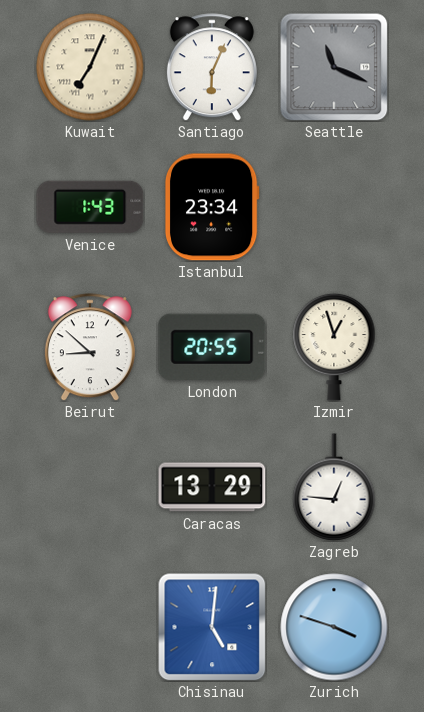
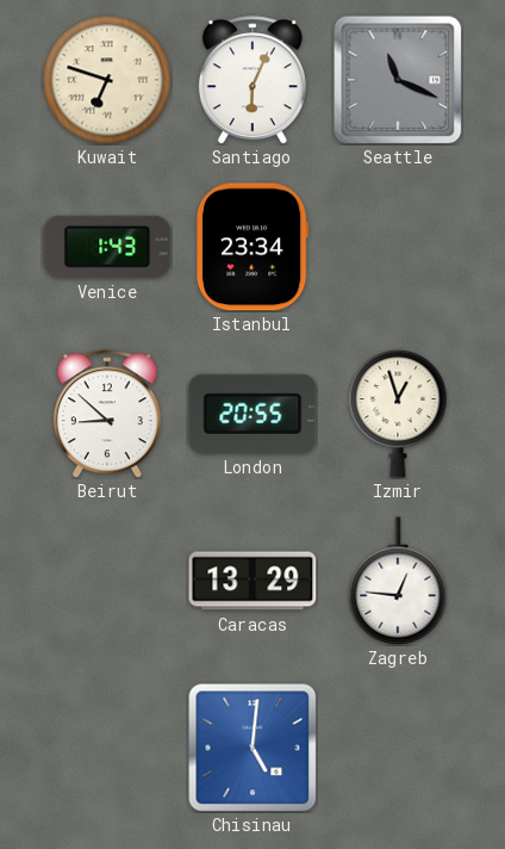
Kuwait: 7:04 -> 6:48
Zurich: 3:48 -> none
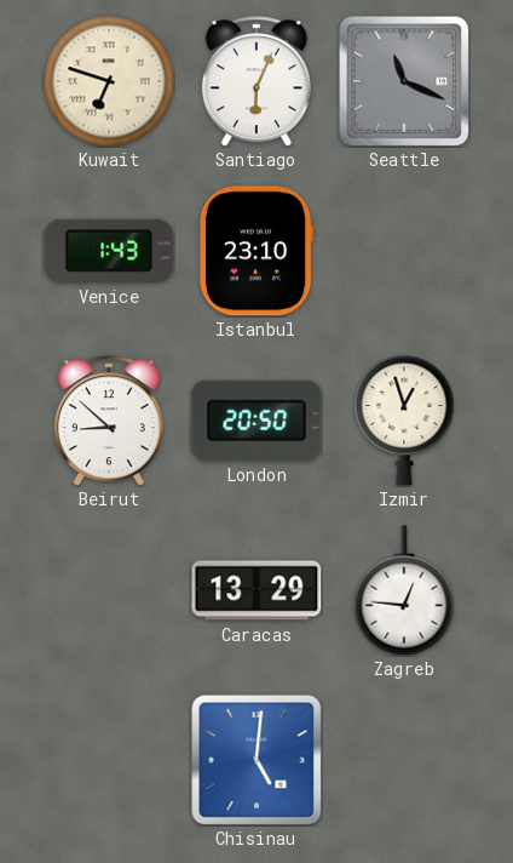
Istanbul: 23:34 -> 23:10
London: 20:55 -> 20:50
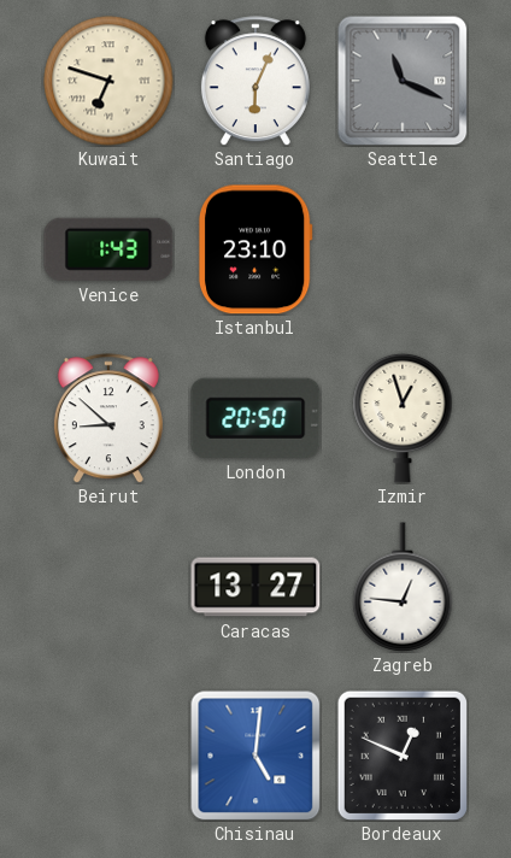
Caracas: 13:29 -> 13:27
Bordeaux: none -> 12:49
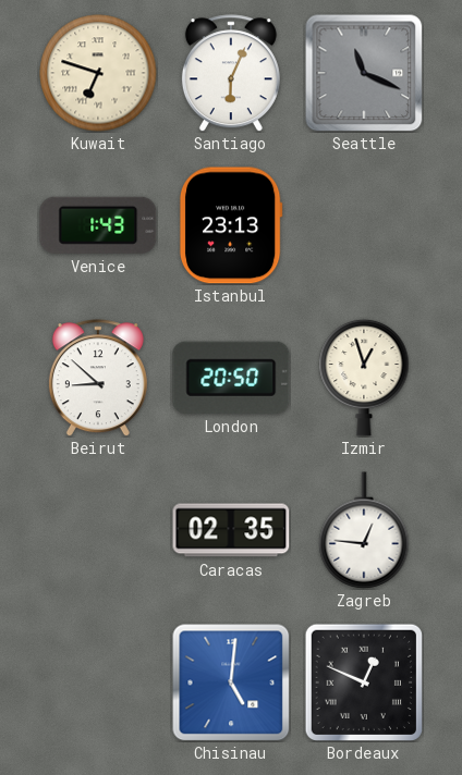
Istanbul: 23:10 -> 23:13
Caracas: 13:27 -> 02:35
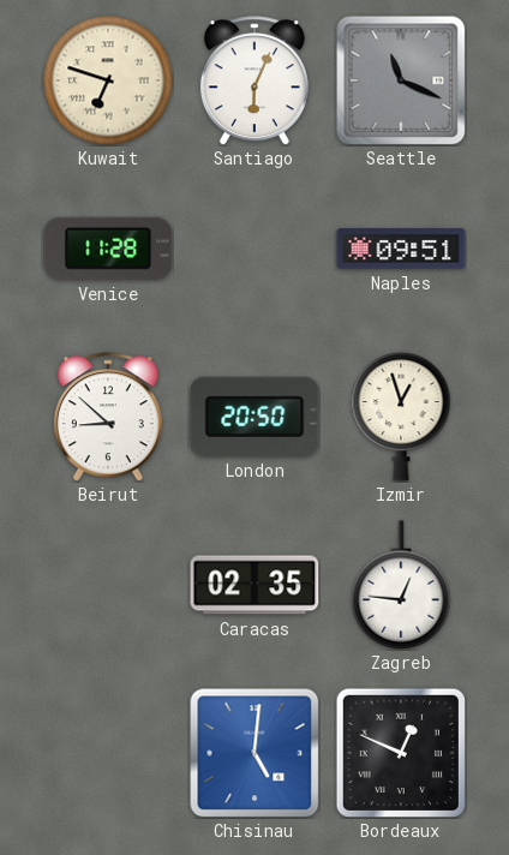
Venice: 1:43 -> 11:28
Istanbul: 23:13 -> none
Naples: none -> 09:51
